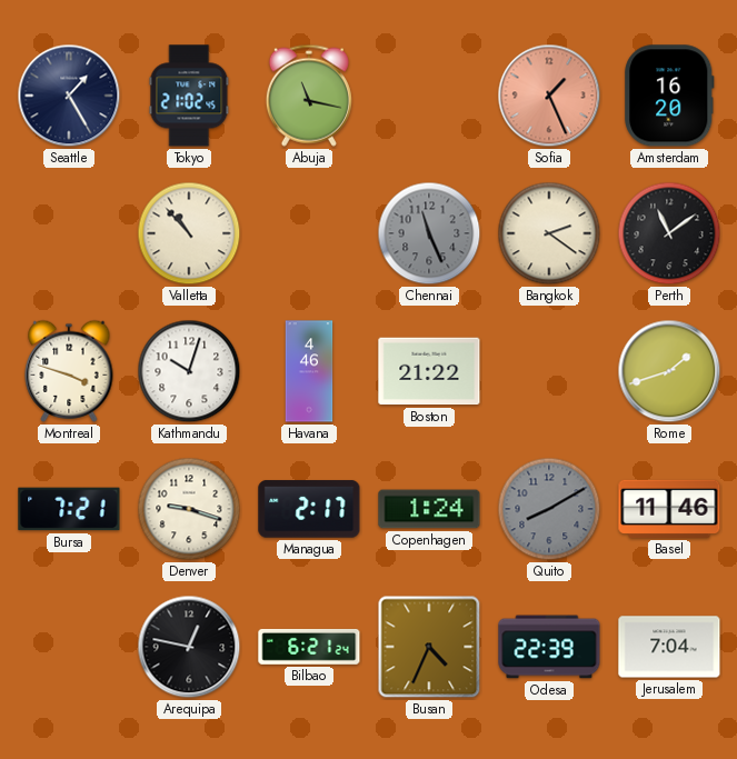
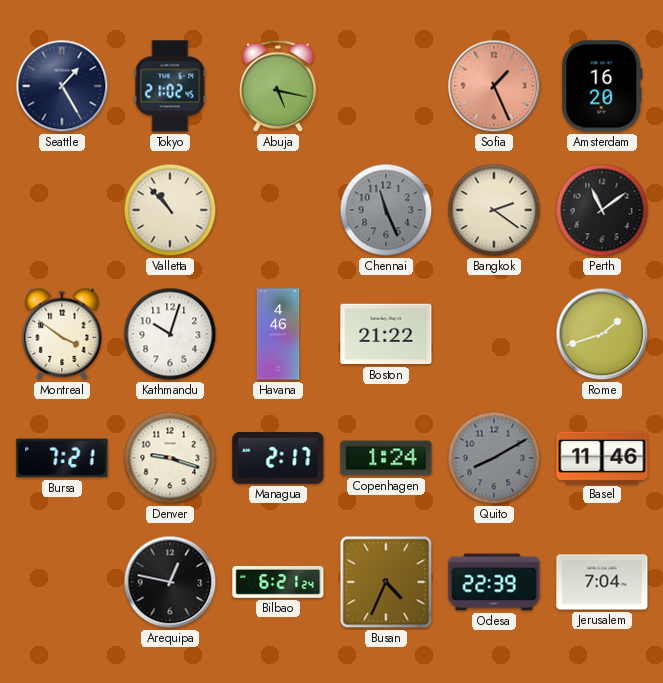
Abuja: 11:17 -> 5:17
Montreal: 3:48 -> 3:51
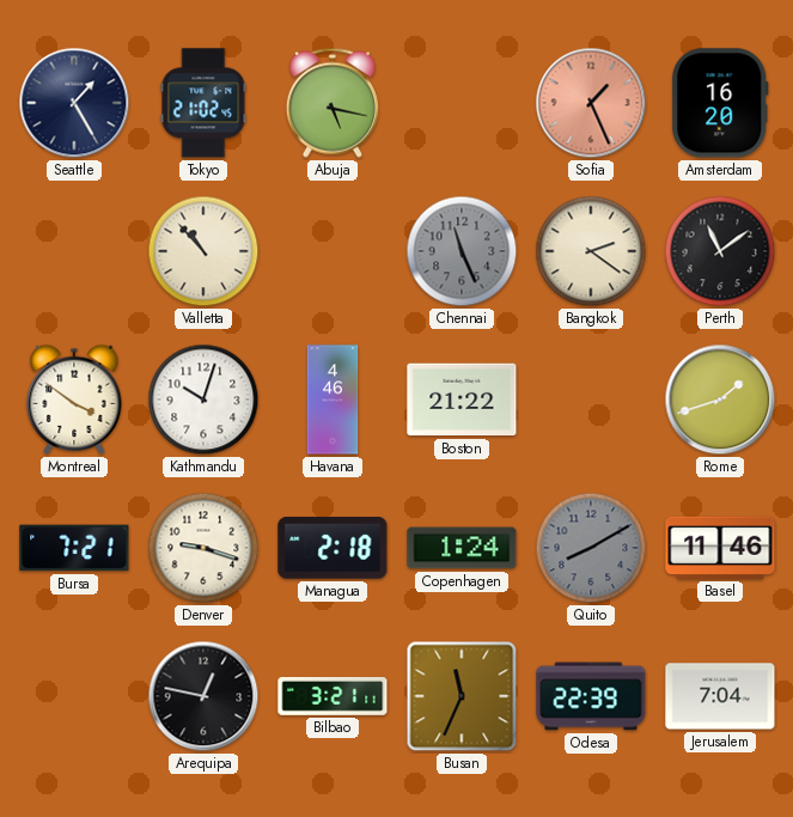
Managua: 2:17 -> 2:18
Bilbao: 6:21 -> 3:21
Busan: 4:34 -> 11:34
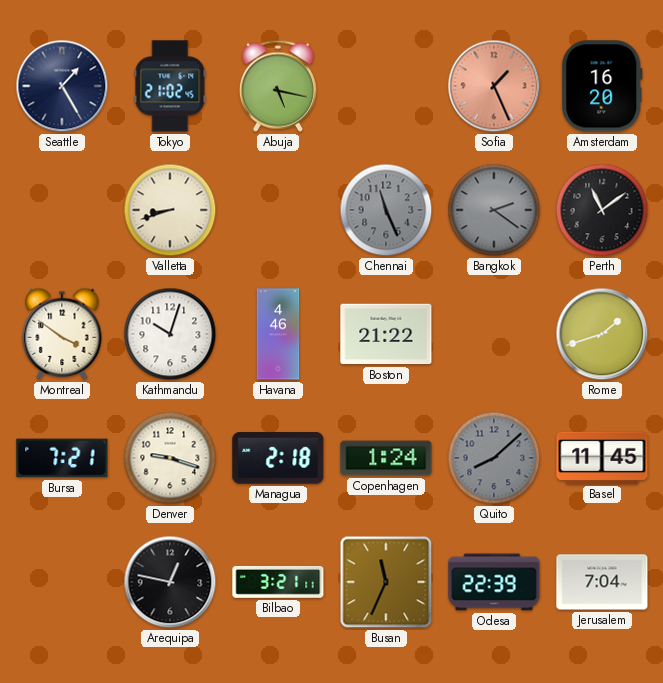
Valletta: 10:53 -> 8:42
Bangkok dial: cream -> grey
Quito: 8:10 -> 8:08
Basel: 11:46 -> 11:45
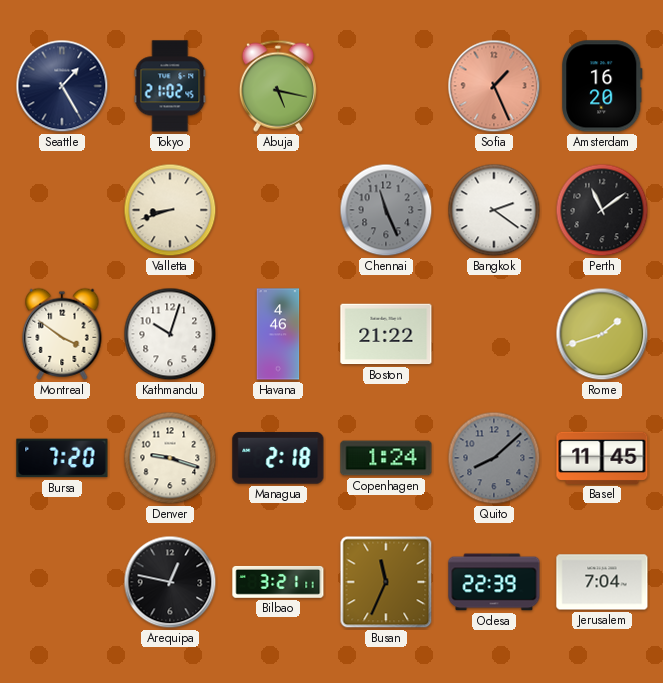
Bangkok dial: grey -> white
Bursa: 7:21 -> 7:20
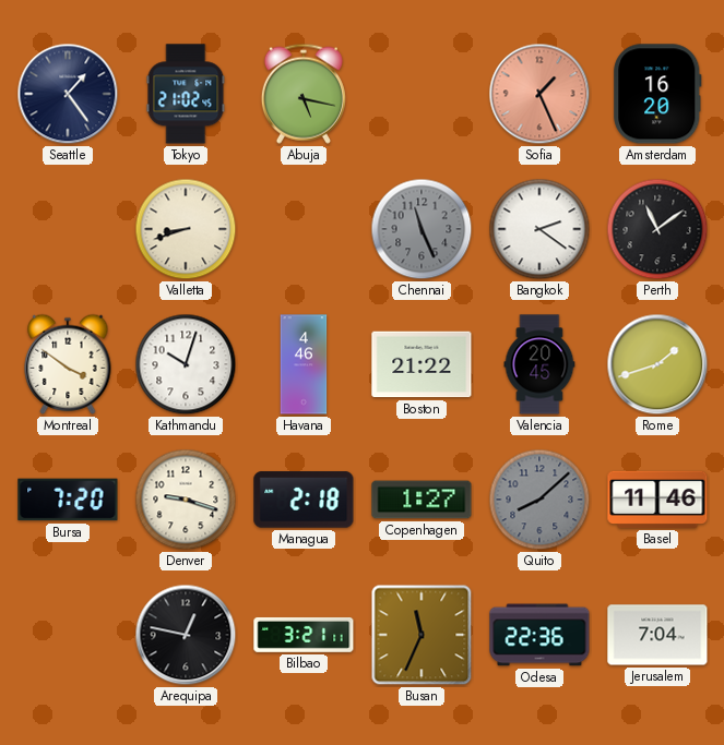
Seattle: 1:25 -> 1:24
Valencia: none -> 20:45
Copenhagen: 1:24 -> 1:27
Basel: 11:45 -> 11:46
Odesa: 22:39 -> 22:36
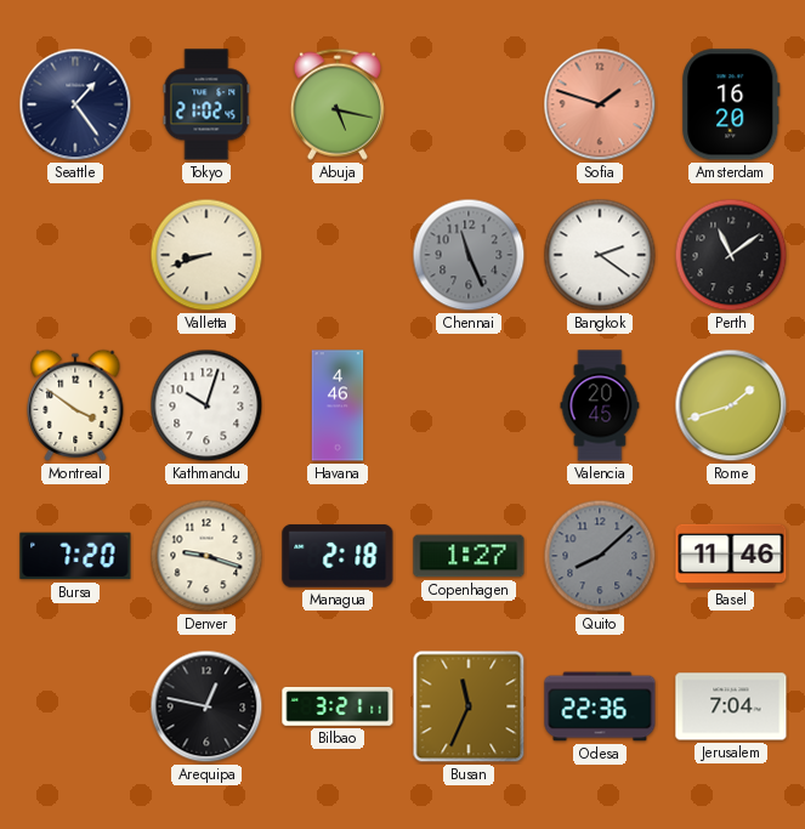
Sofia: 1:26 -> 1:48
Boston: 21:22 -> none
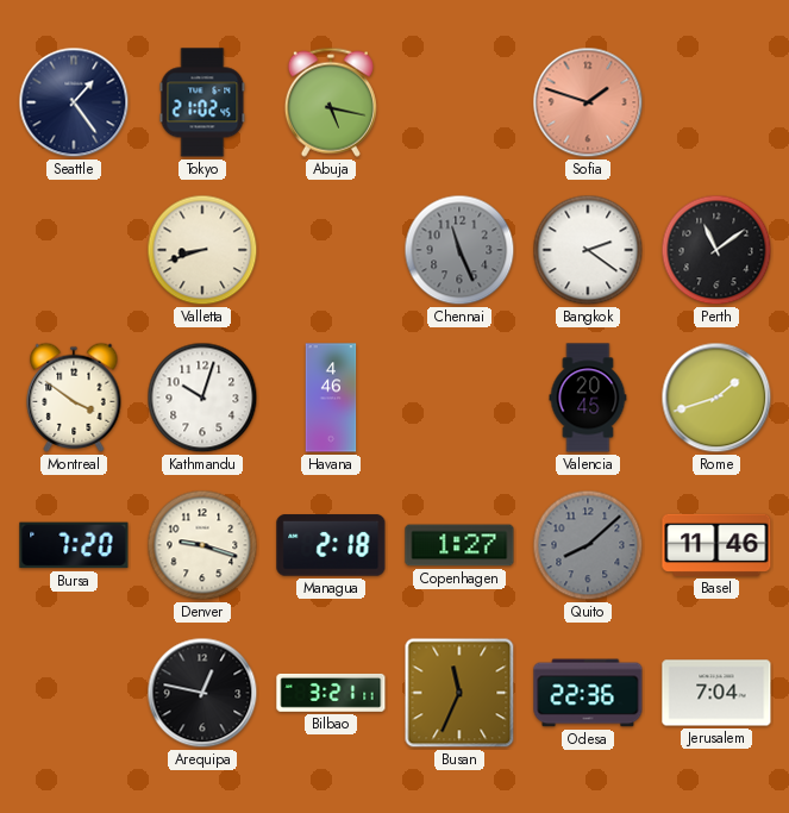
Amsterdam: 16:20 -> none
